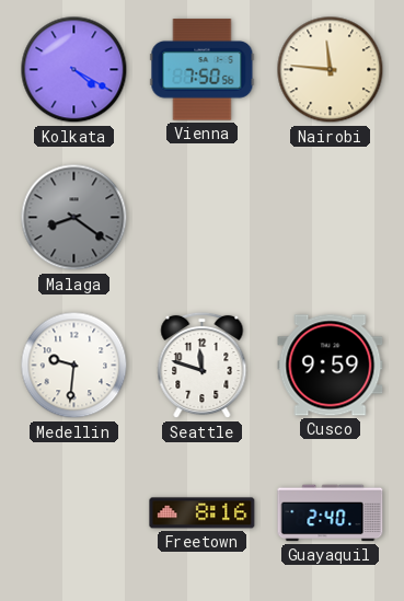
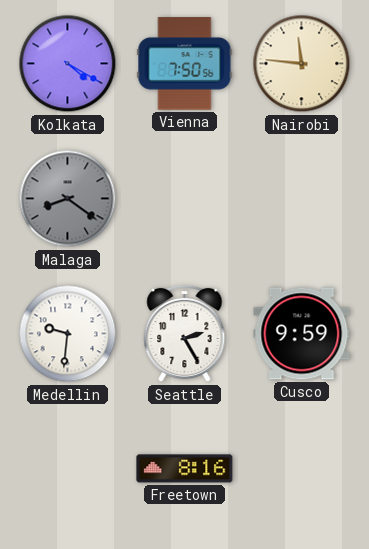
Seattle: 11:48 -> 2:25
Guayaquil: 2:40 -> none
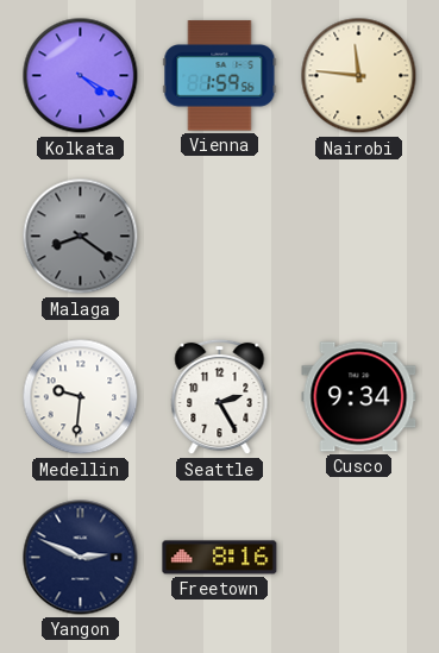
Vienna: 7:50 -> 1:59
Cusco: 9:59 -> 9:34
Yangon: none -> 2:49
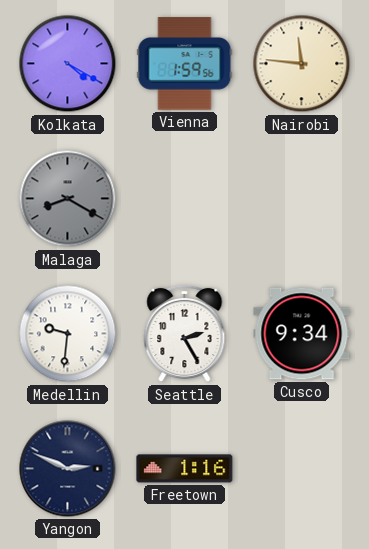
Malaga: 8:21 -> 8:20
Freetown: 8:16 -> 1:16
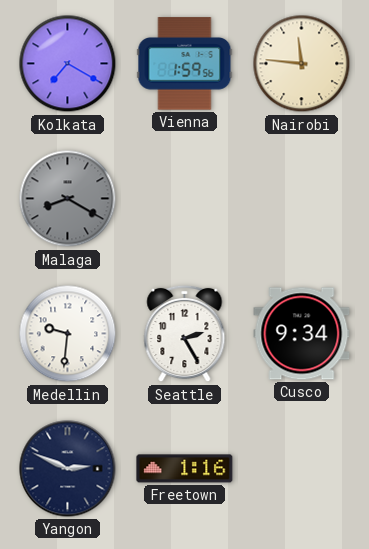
Kolkata: 4:20 -> 7:20
